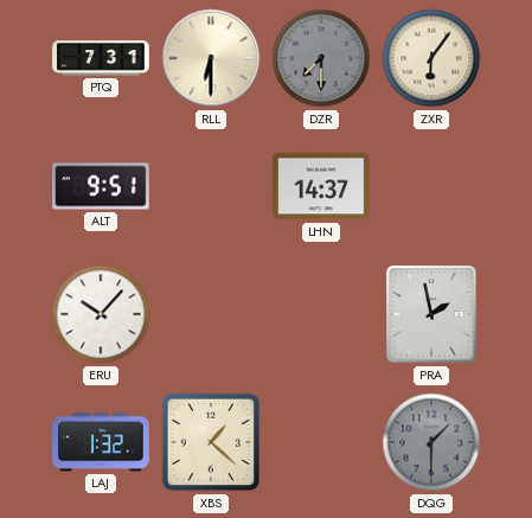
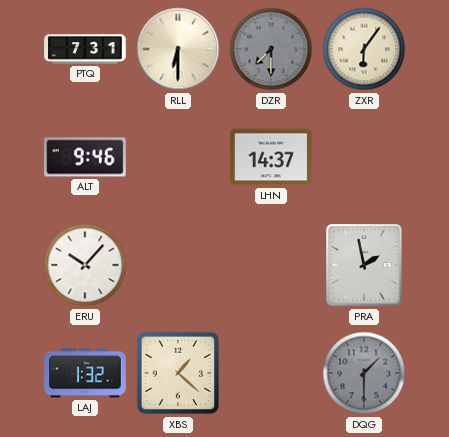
ALT: 9:51 -> 9:46
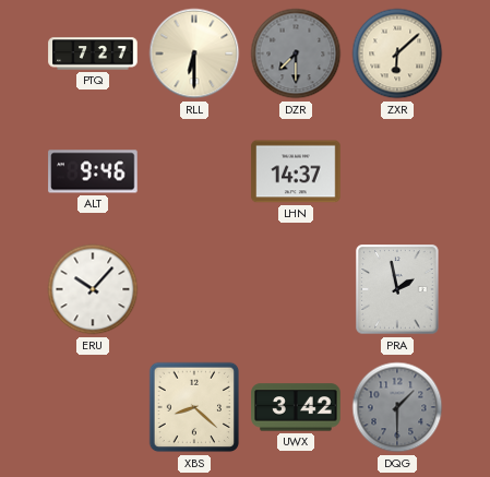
PTQ: 7:31 -> 7:27
ZXR: 6:06 -> 6:08
LAJ: 1:32 -> none
XBS: 1:22 -> 8:22
UWX: none -> 3:42
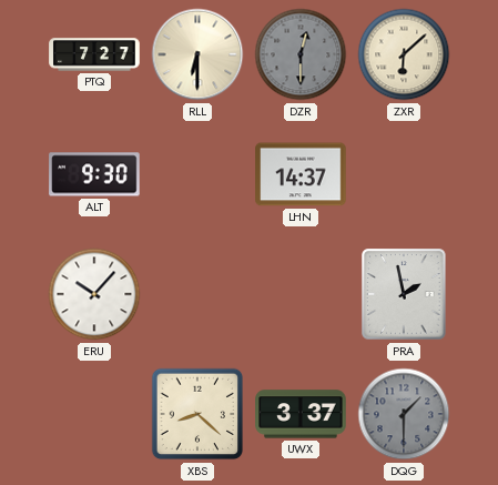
DZR: 7:30 -> 12:30
ALT: 9:46 -> 9:30
UWX: 3:42 -> 3:37
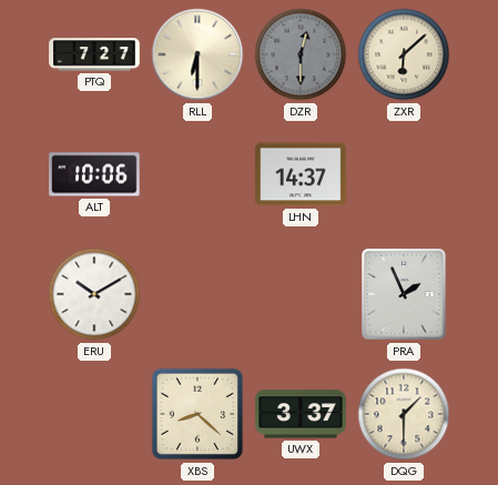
ALT: 9:30 -> 10:06
ERU: 10:07 -> 10:10
PRA: 1:58 -> 1:56
DQG dial: grey -> cream
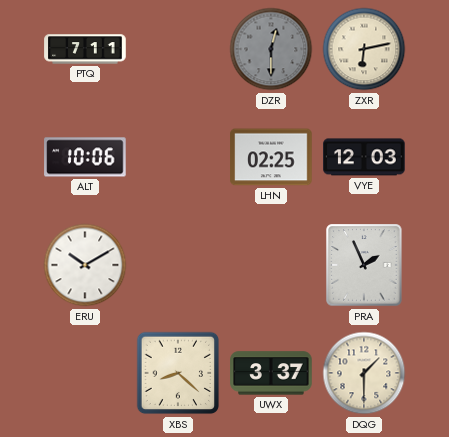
PTQ: 7:27 -> 7:11
RLL: 6:30 -> none
ZXR: 6:08 -> 6:13
LHN: 14:37 -> 02:25
VYE: none -> 12:03
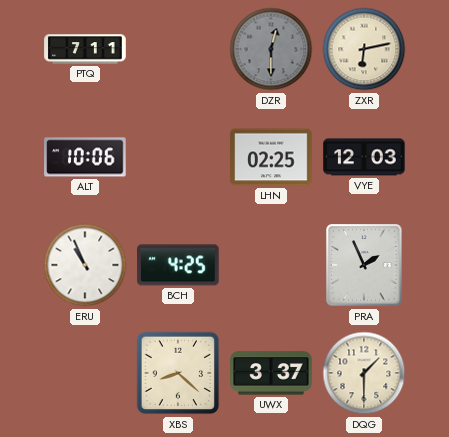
ERU: 10:10 -> 10:56
BCH: none -> 4:25
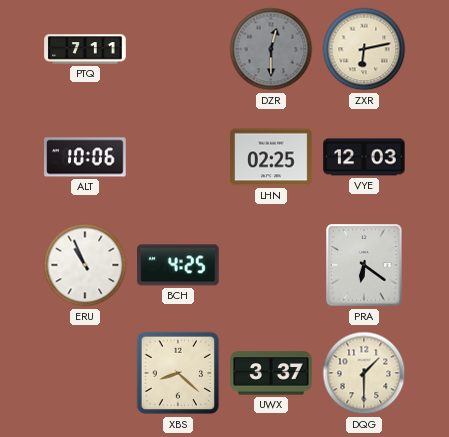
PRA: 1:56 -> 6:21
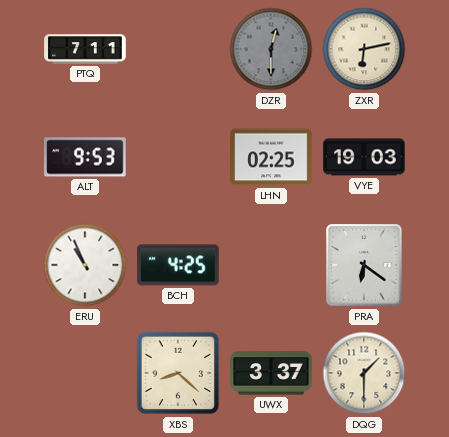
ALT: 10:06 -> 9:53
VYE: 12:03 -> 19:03
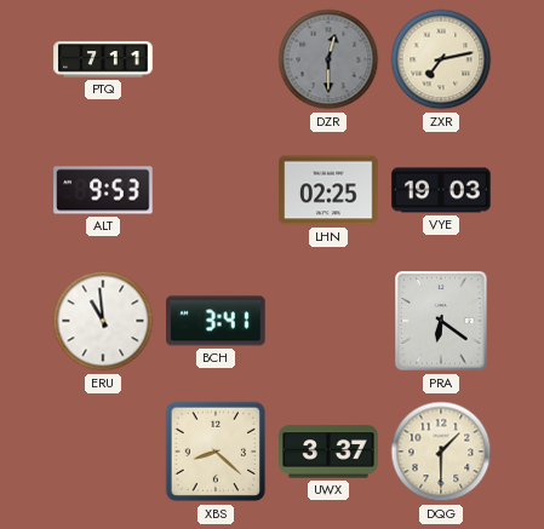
ZXR: 6:13 -> 7:13
ERU: 10:56 -> 10:59
BCH: 4:25 -> 3:41
